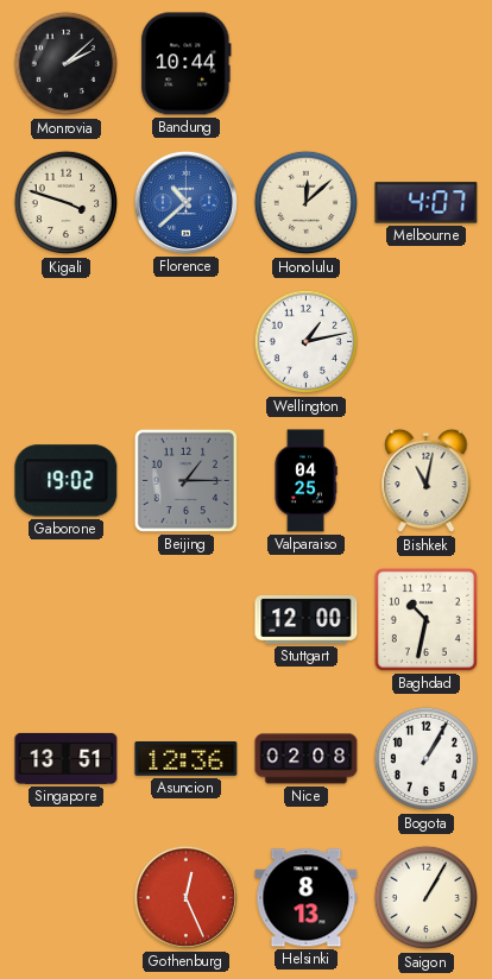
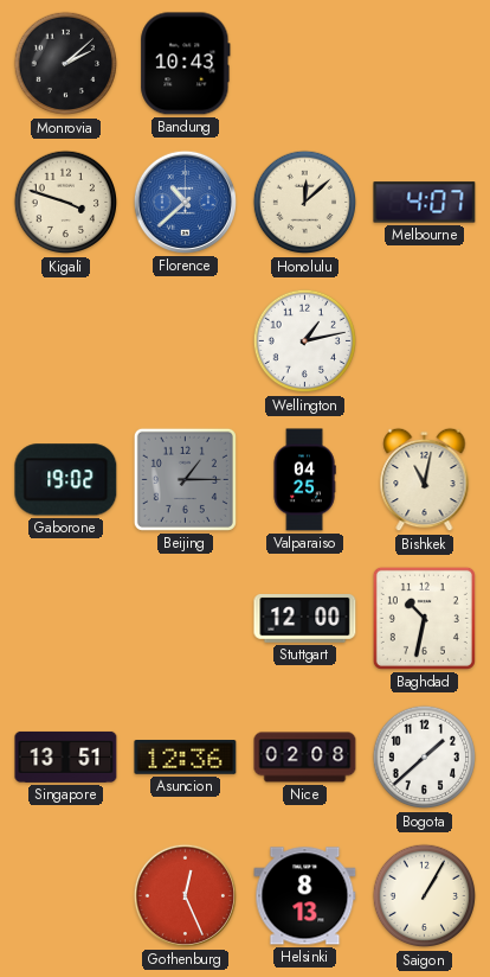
Bandung: 10:44 -> 10:43
Bogota: 1:05 -> 1:38
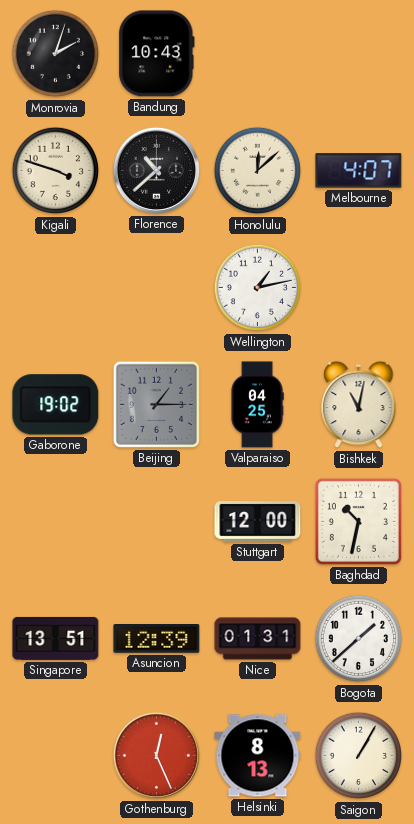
Monrovia: 2:08 -> 2:03
Florence dial: blue -> black
Asuncion: 12:36 -> 12:39
Nice: 02:08 -> 01:31
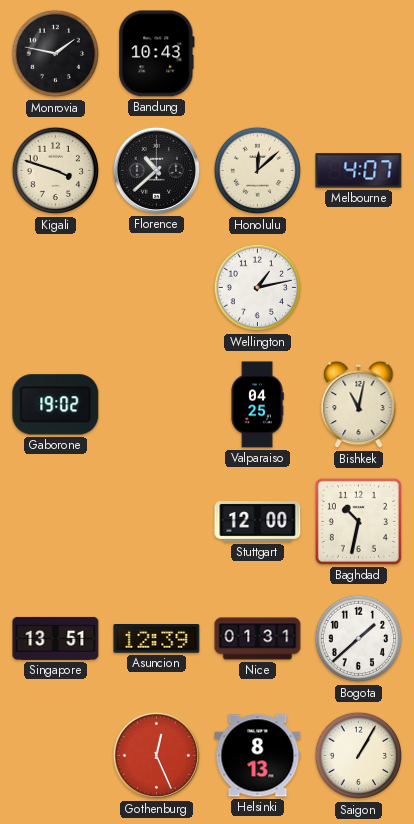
Monrovia: 2:03 -> 1:47
Beijing: 1:15 -> none
